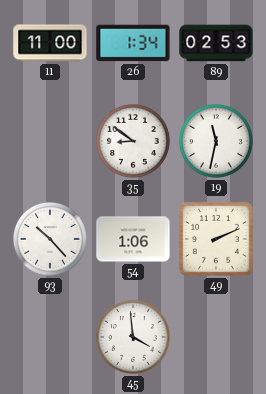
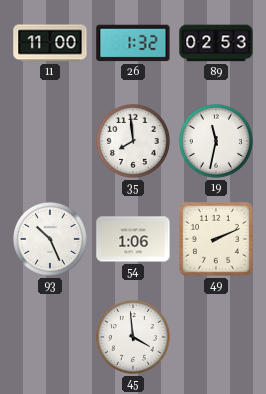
26: 1:34 -> 1:32
35: 8:51 -> 7:59
93: 10:23 -> 10:26
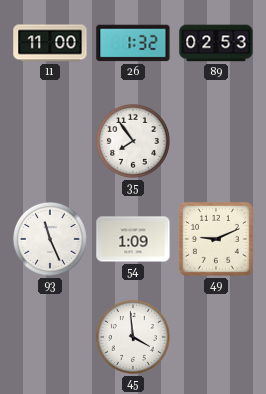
35: 7:59 -> 7:54
19: 11:32 -> none
93: 10:26 -> 11:26
54: 1:06 -> 1:09
49: 2:11 -> 9:11
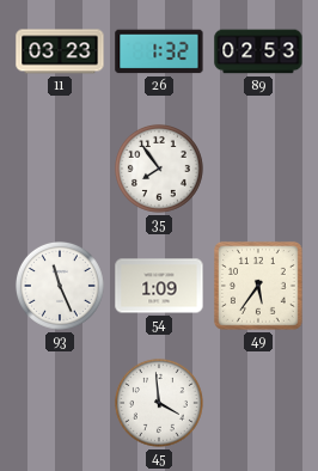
11: 11:00 -> 03:23
49: 9:11 -> 5:36
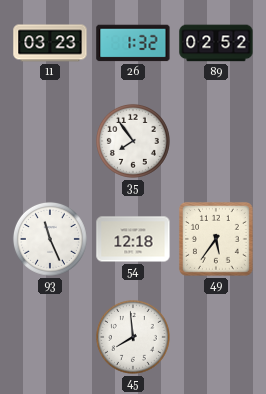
89: 02:53 -> 02:52
54: 1:09 -> 12:18
45: 3:59 -> 7:59
